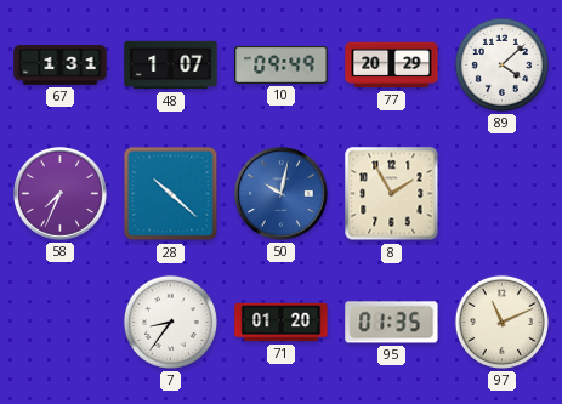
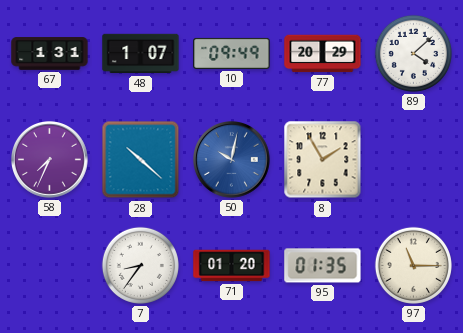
97: 11:11 -> 11:15
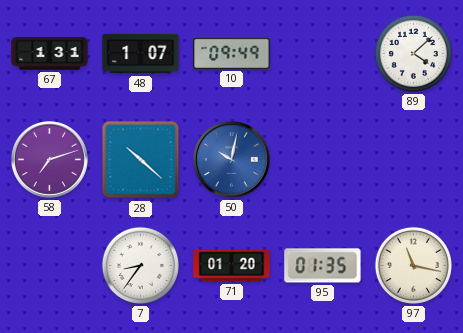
77: 20:29 -> none
58: 7:34 -> 7:12
8: 1:55 -> none
97: 11:15 -> 11:17
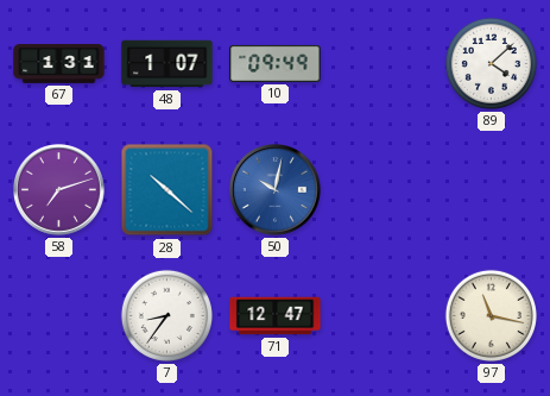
71: 01:20 -> 12:47
95: 01:35 -> none
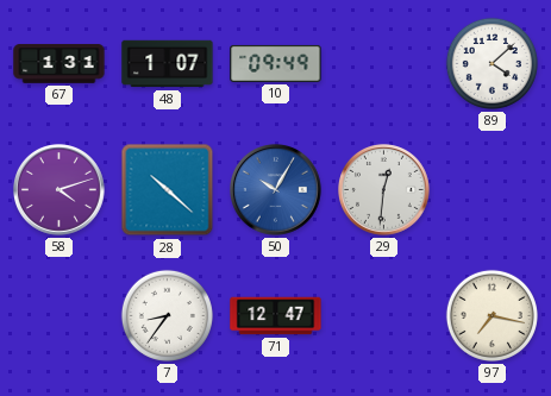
58: 7:12 -> 4:12
50: 10:02 -> 10:05
29: none -> 12:31
97: 11:17 -> 7:17
